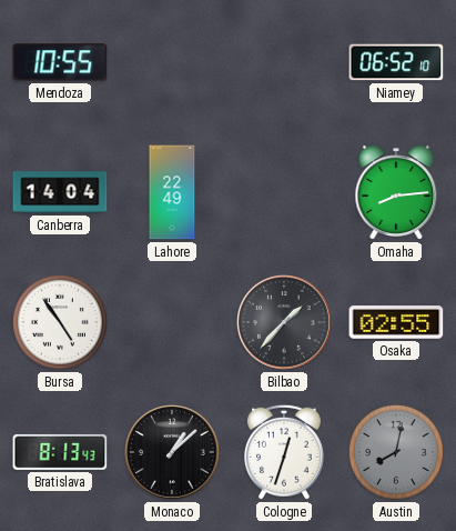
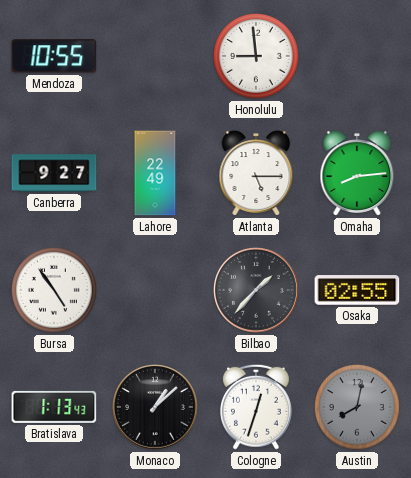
Honolulu: none -> 8:59
Niamey: 06:52 -> none
Canberra: 14:04 -> 9:27
Atlanta: none -> 5:15
Bratislava: 8:13 -> 1:13
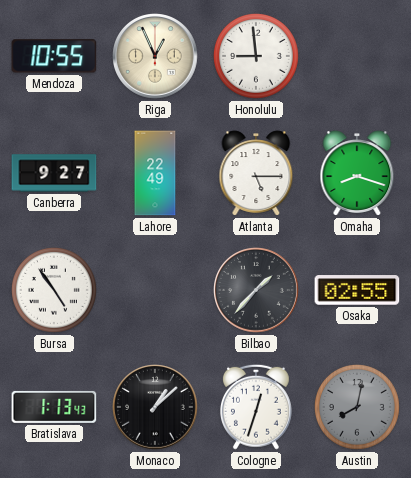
Riga: none -> 12:56
Omaha: 8:14 -> 8:18
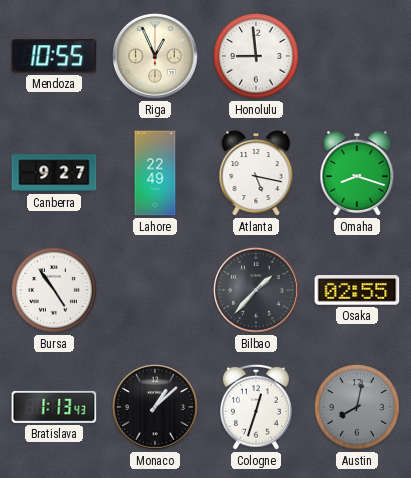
Atlanta: 5:15 -> 5:17
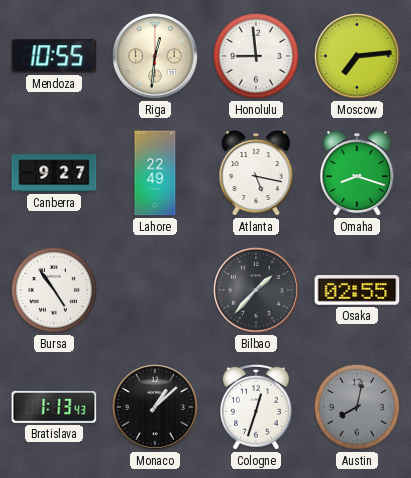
Riga: 12:56 -> 12:31
Moscow: none -> 7:14
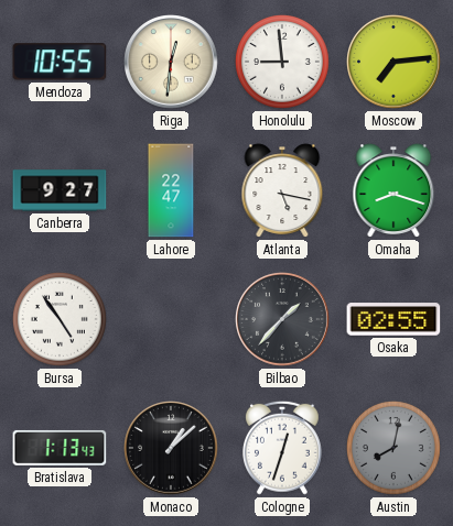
Lahore: 22:49 -> 22:47
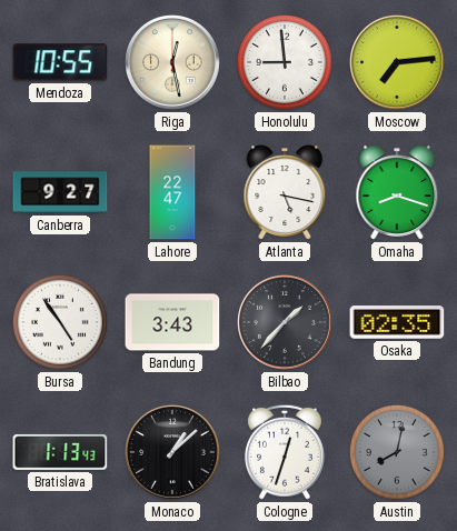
Riga: 12:31 -> 12:28
Bandung: none -> 3:43
Osaka: 02:55 -> 02:35
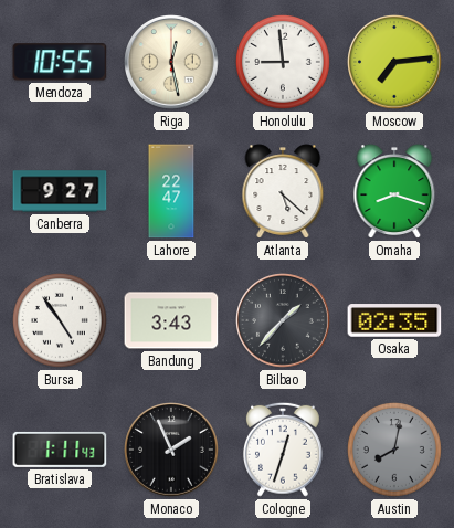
Atlanta: 5:17 -> 5:22
Bratislava: 1:13 -> 1:11
Monaco: 1:08 -> 1:56
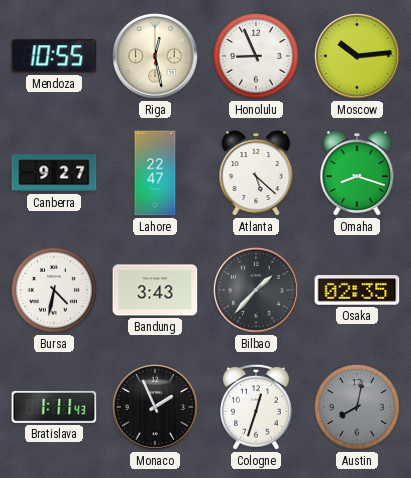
Honolulu: 8:59 -> 8:56
Moscow: 7:14 -> 10:14
Bursa: 4:54 -> 4:32
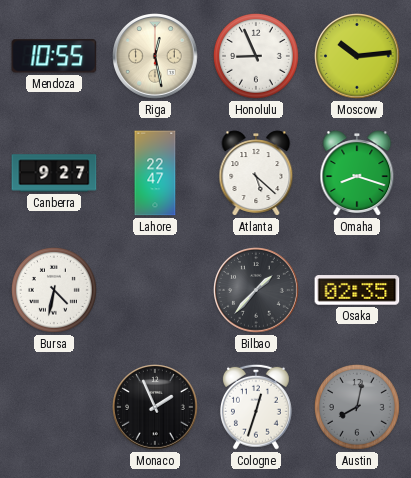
Bandung: 3:43 -> none
Bratislava: 1:11 -> none
